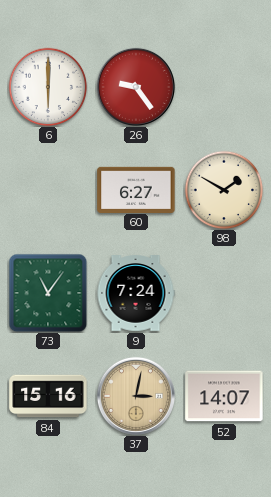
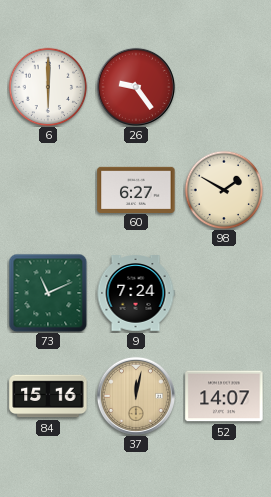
73: 11:06 -> 11:11
37: 3:02 -> 12:02
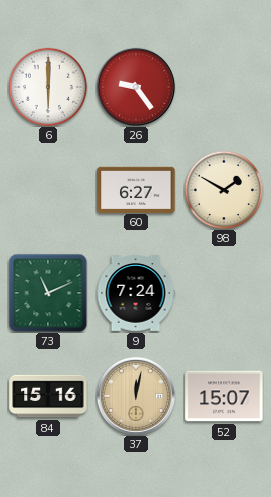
52: 14:07 -> 15:07
